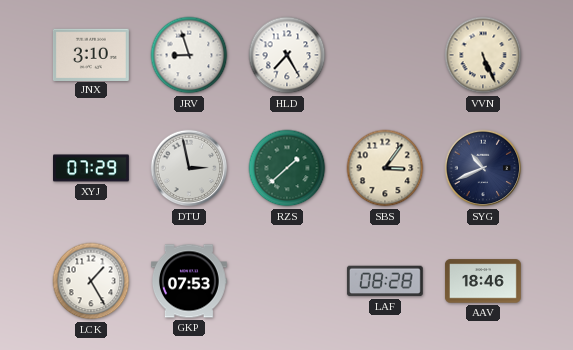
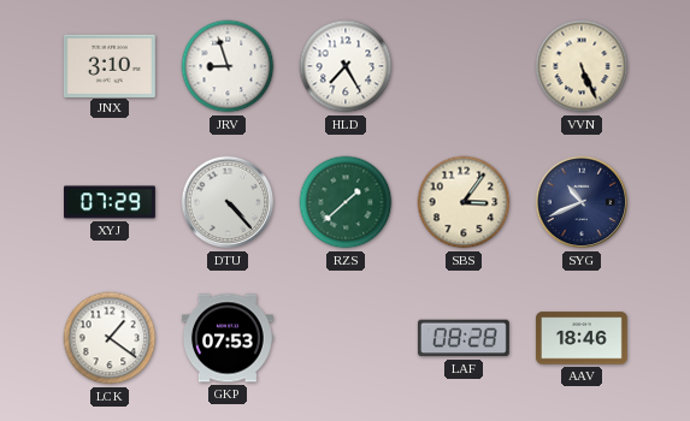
DTU: 2:58 -> 4:23
LCK: 1:25 -> 1:21
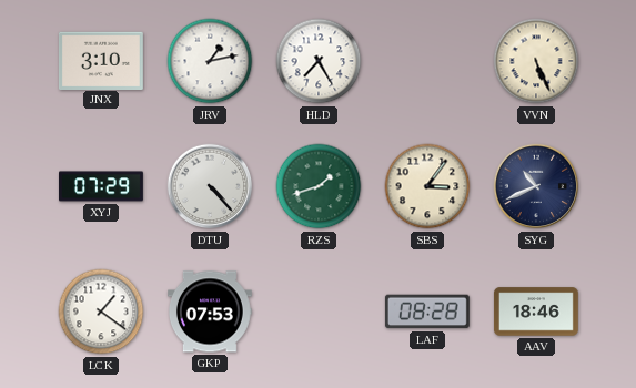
JRV: 8:57 -> 1:13
RZS: 1:38 -> 1:42
